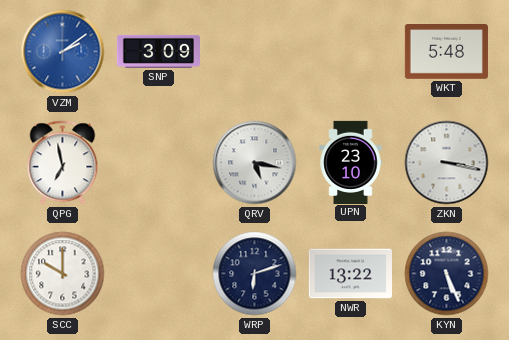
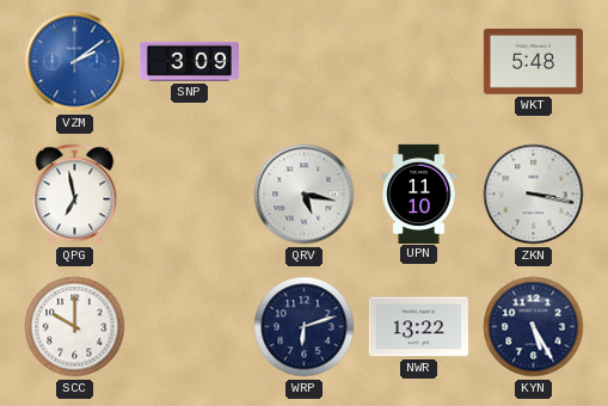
UPN: 23:10 -> 11:10
KYN: 5:26 -> 5:25
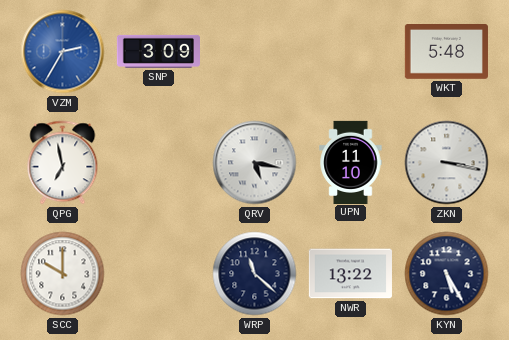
VZM: 2:09 -> 2:35
WRP: 6:12 -> 11:22
